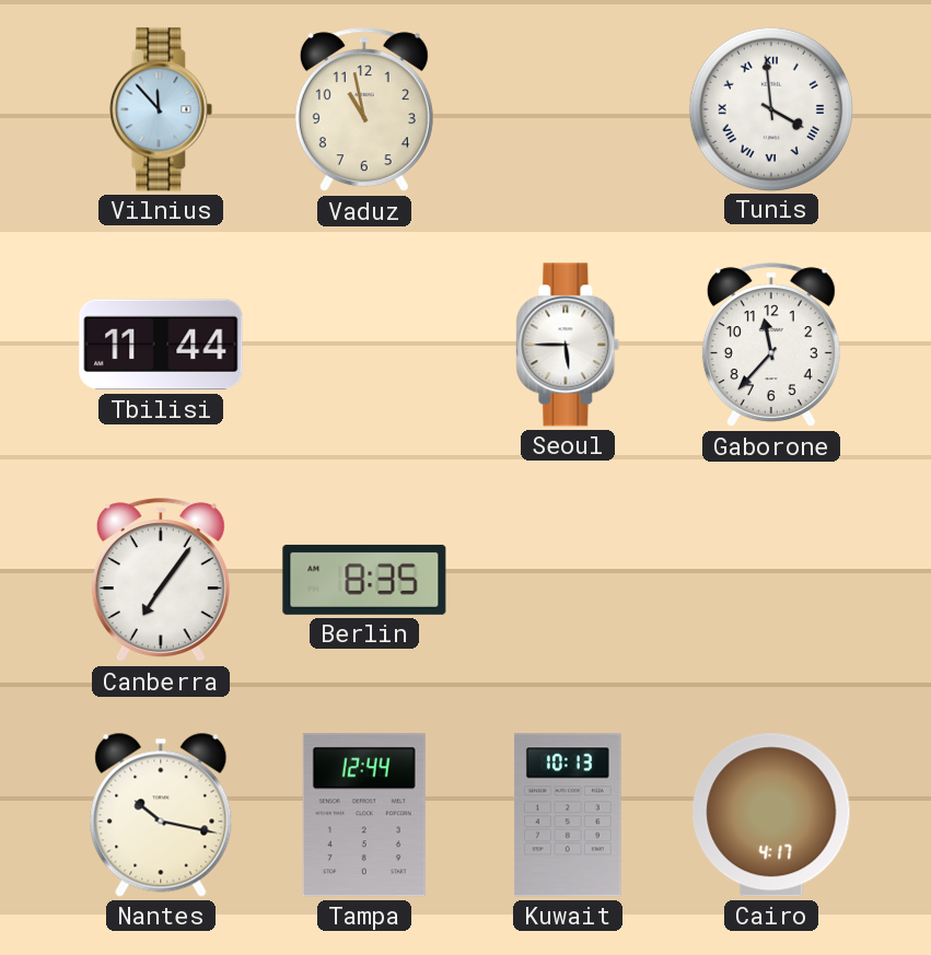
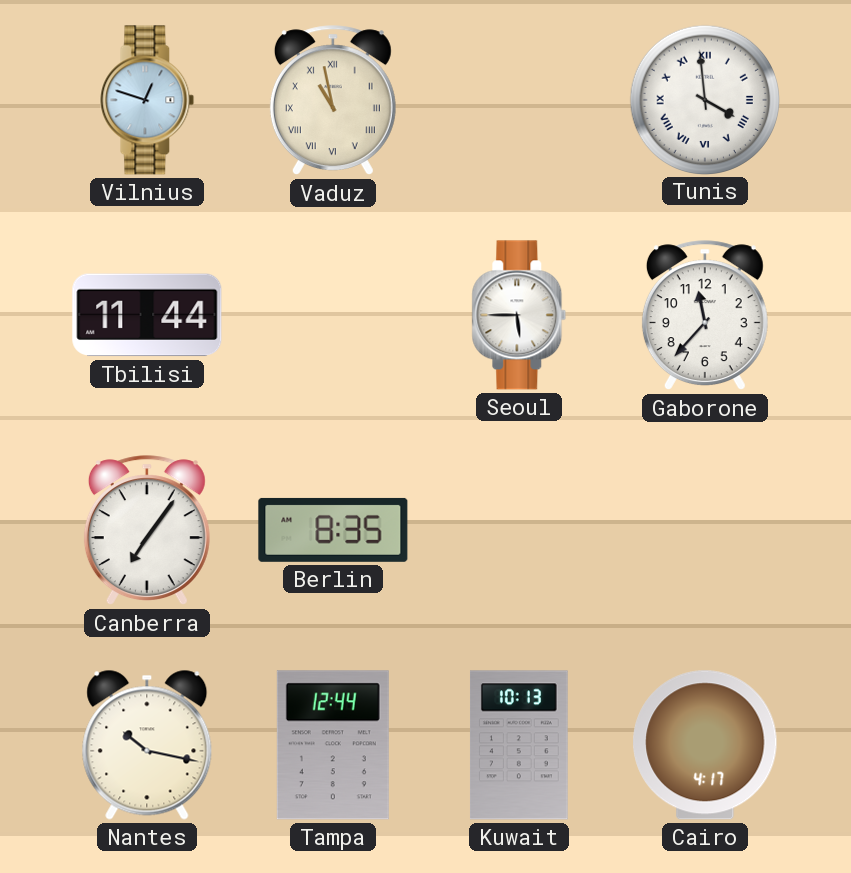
Vilnius: 11:53 -> 12:48
Vaduz numerals: Arabic -> Roman
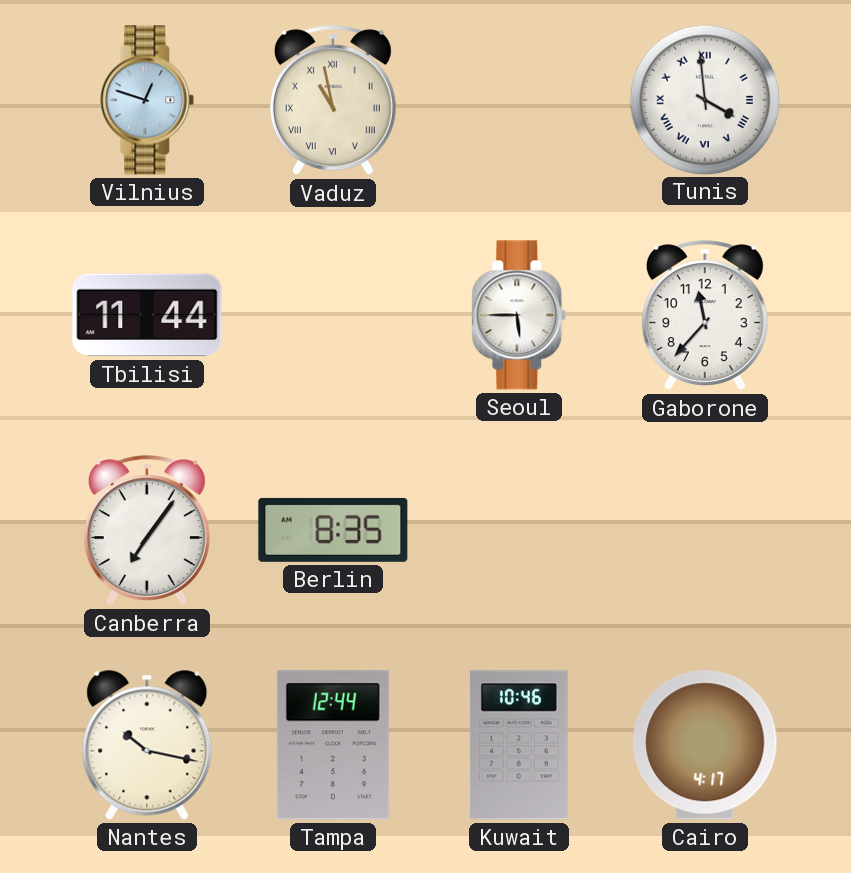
Kuwait: 10:13 -> 10:46
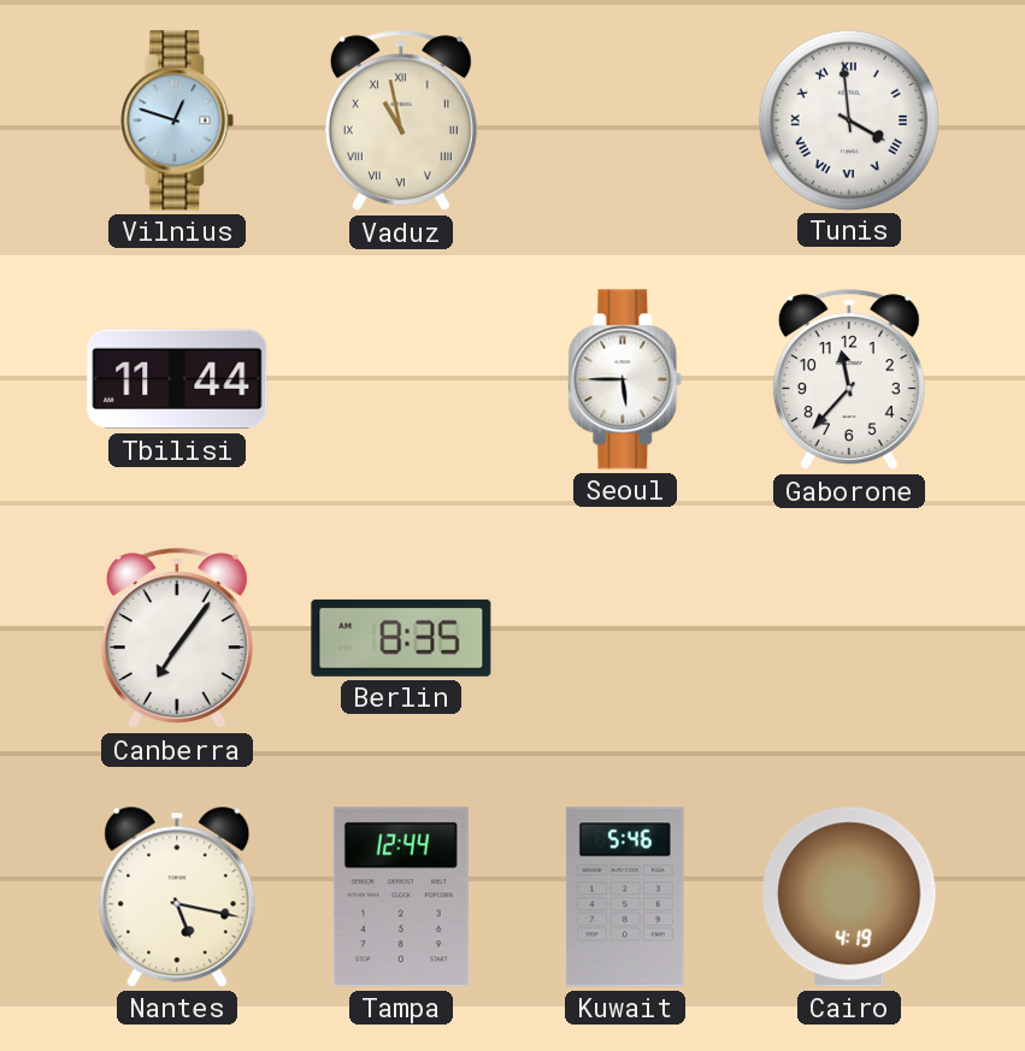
Nantes: 10:17 -> 5:17
Kuwait: 10:46 -> 5:46
Cairo: 4:17 -> 4:19
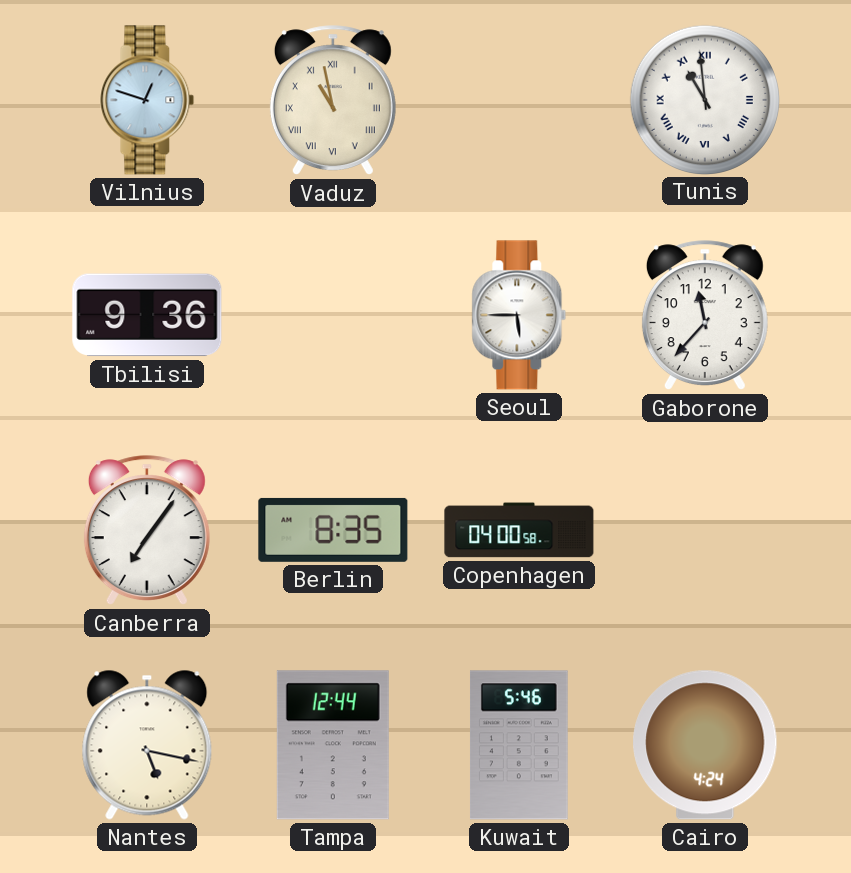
Tunis: 3:59 -> 10:59
Tbilisi: 11:44 -> 9:36
Copenhagen: none -> 04:00
Cairo: 4:19 -> 4:24
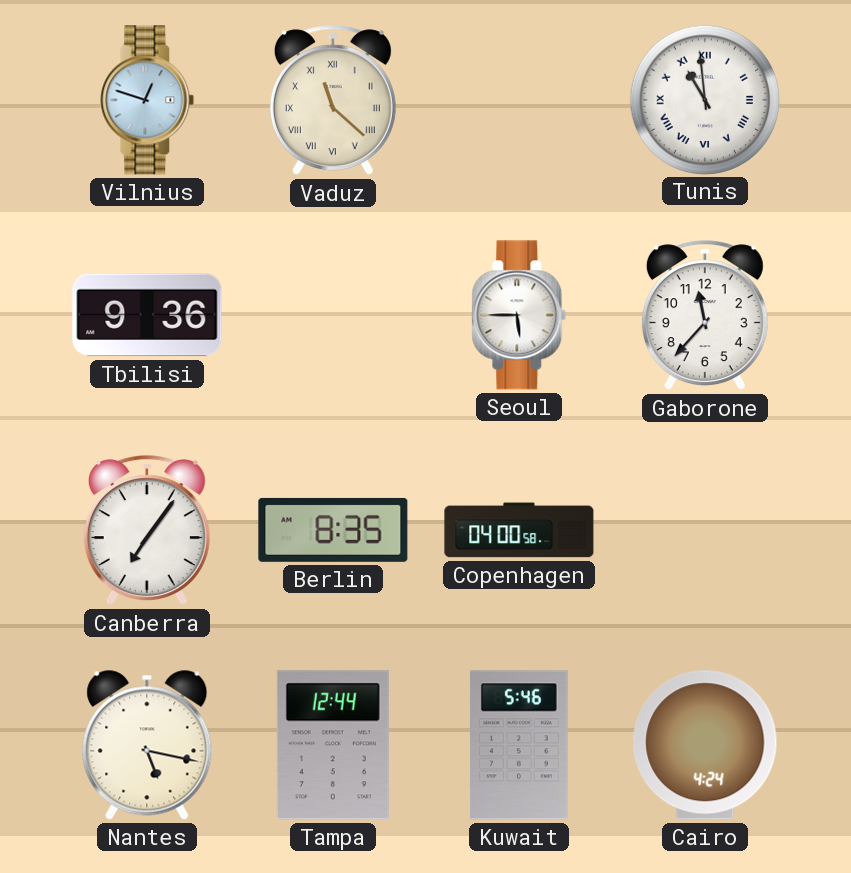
Vaduz: 10:58 -> 11:22
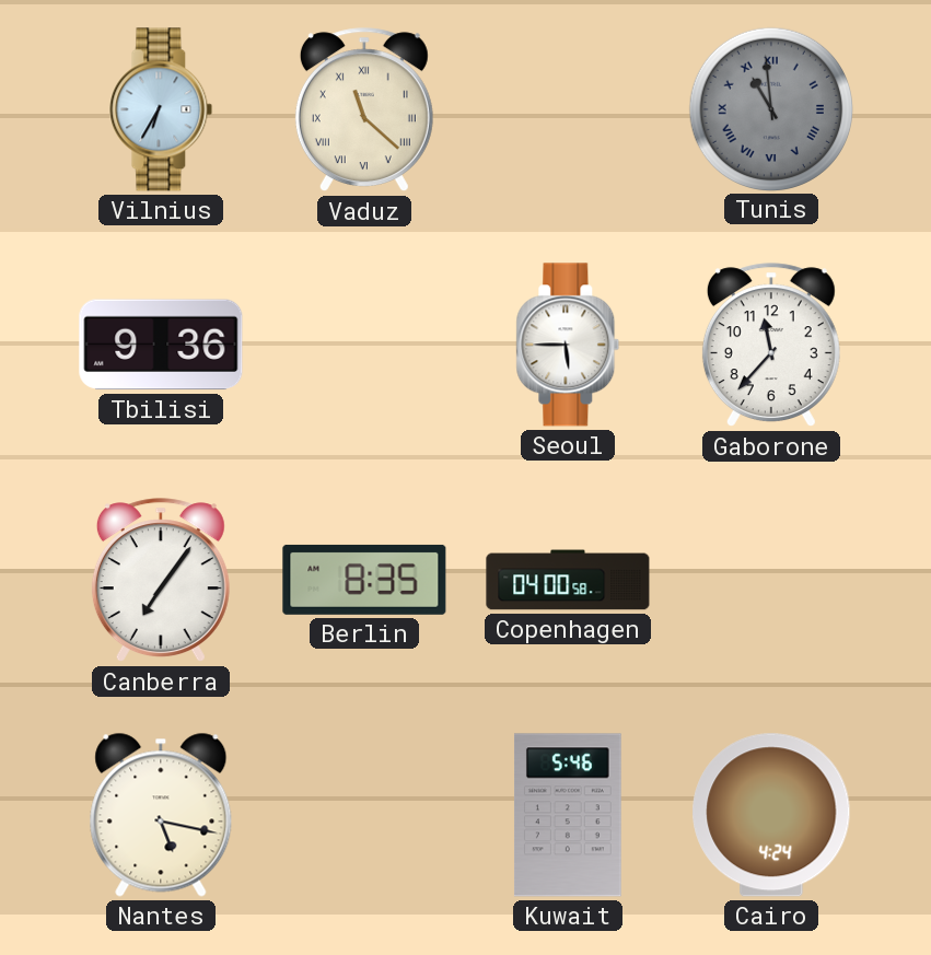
Vilnius: 12:48 -> 6:35
Tunis dial: white -> grey
Tampa: 12:44 -> none
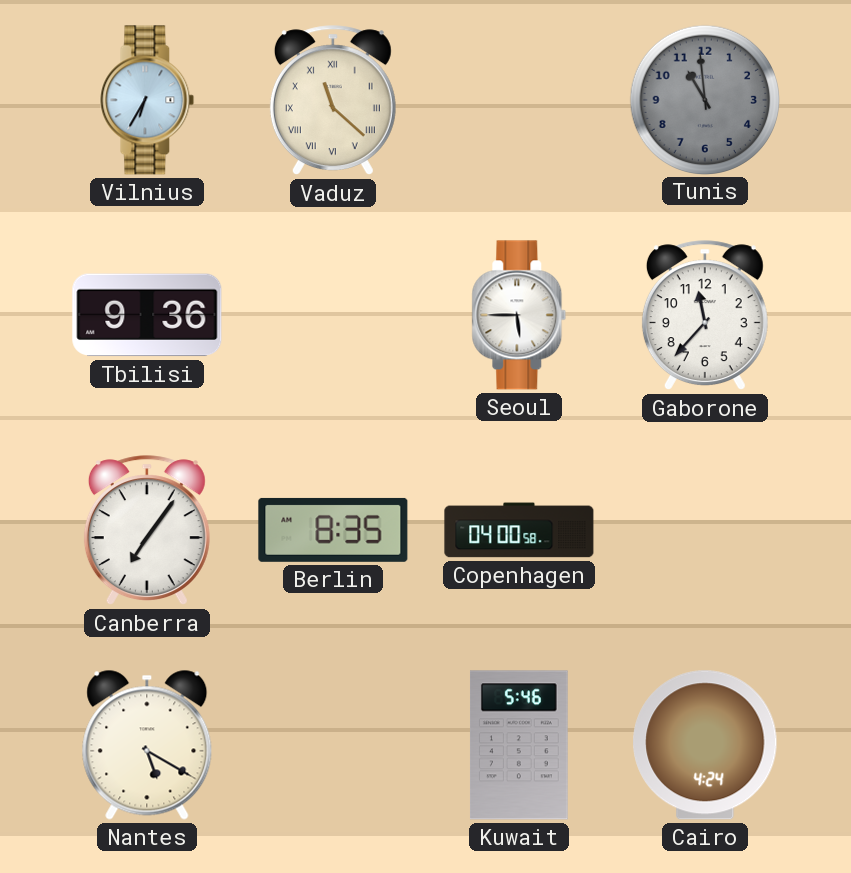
Tunis numerals: Roman -> Arabic
Nantes: 5:17 -> 5:20
